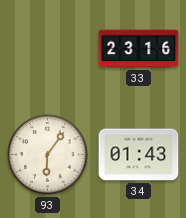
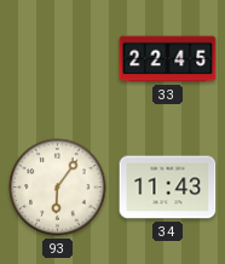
33: 23:16 -> 22:45
34: 01:43 -> 11:43
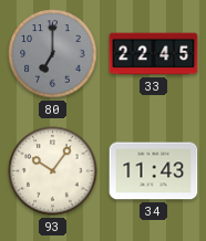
80: none -> 7:00
93: 6:06 -> 10:06
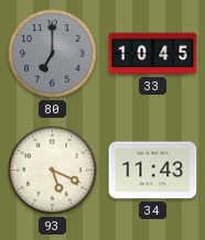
33: 22:45 -> 10:45
93: 10:06 -> 5:19
